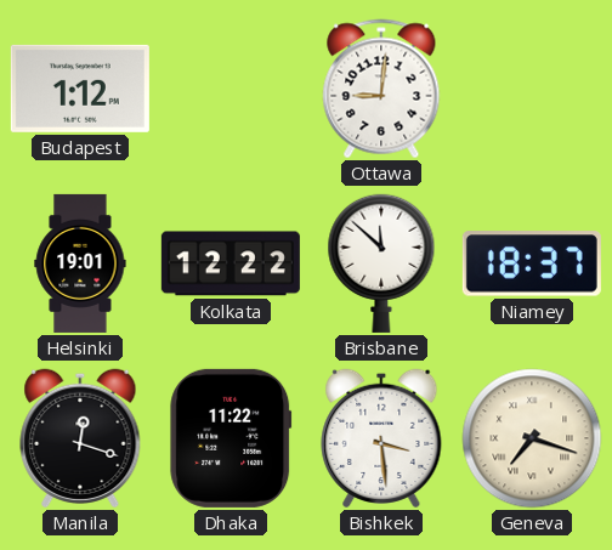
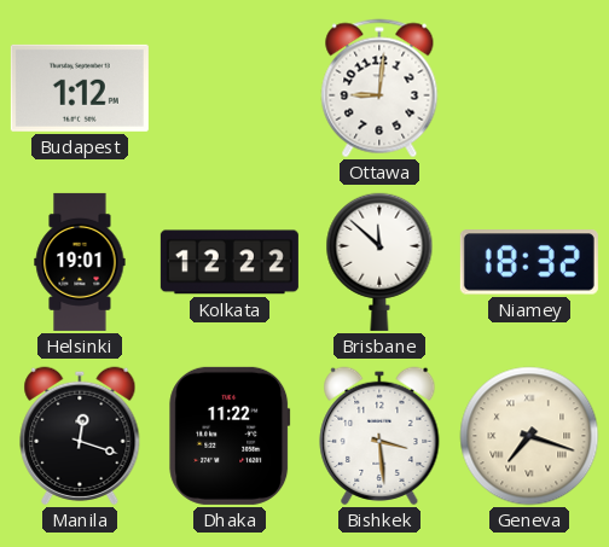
Niamey: 18:37 -> 18:32
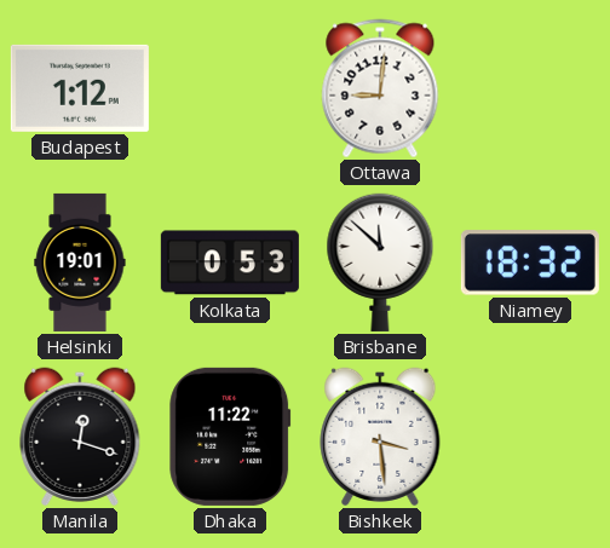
Kolkata: 12:22 -> 0:53
Geneva: 7:18 -> none
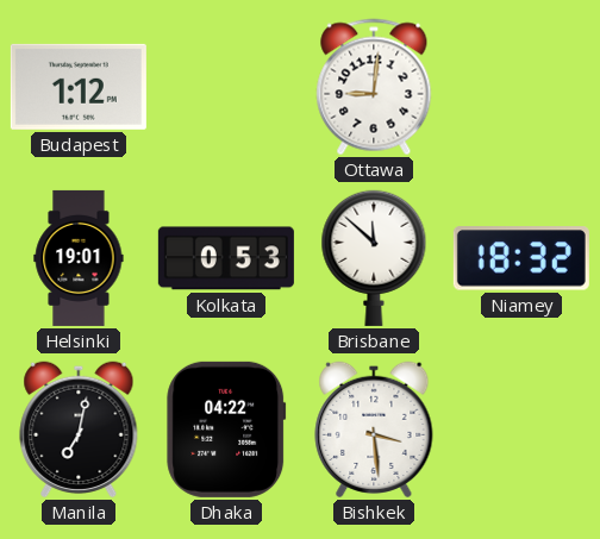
Manila: 12:18 -> 7:02
Dhaka: 11:22 -> 04:22
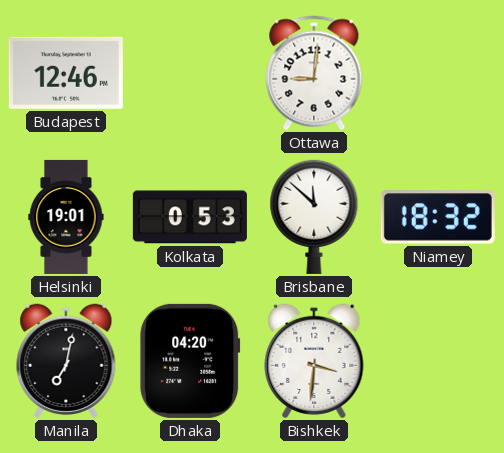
Budapest: 1:12 -> 12:46
Dhaka: 04:22 -> 04:20
Bishkek: 3:29 -> 3:31
